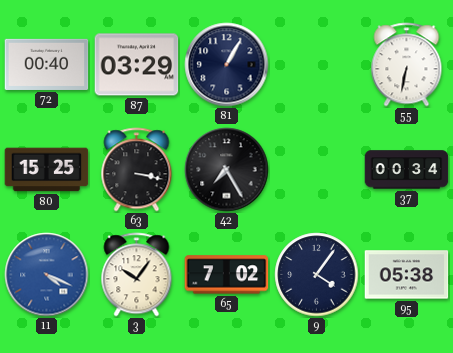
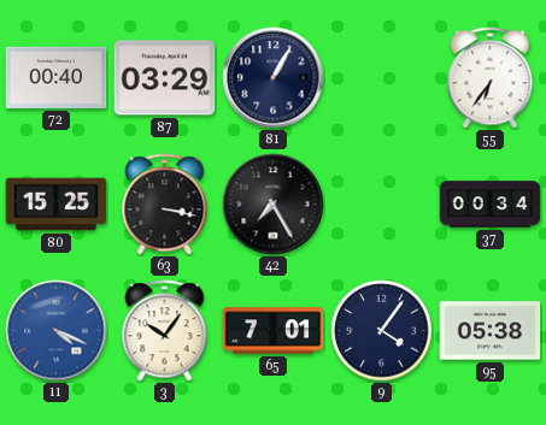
55: 6:32 -> 6:36
65: 7:02 -> 7:01
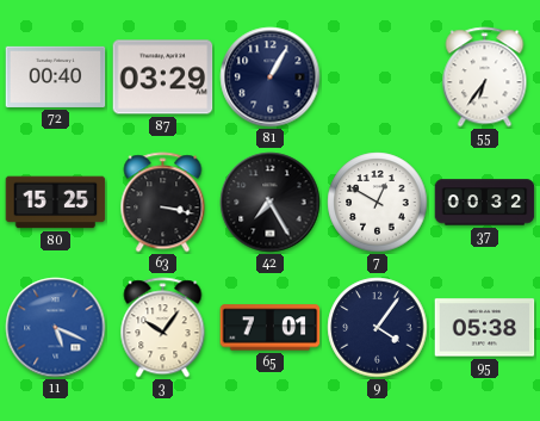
7: none -> 12:50
37: 00:34 -> 00:32
11: 4:19 -> 5:19
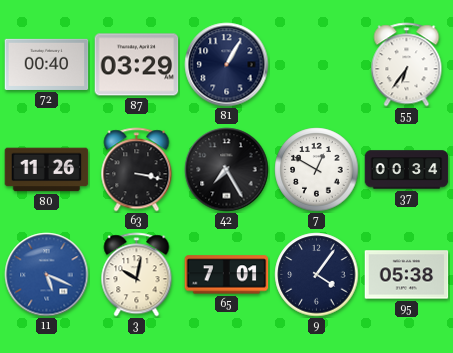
80: 15:25 -> 11:26
37: 00:32 -> 00:34
3: 10:06 -> 10:02
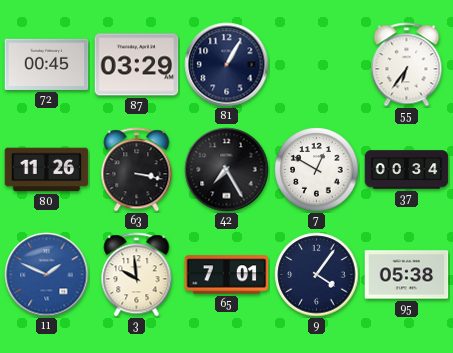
72: 00:40 -> 00:45
11: 5:19 -> 1:49
3: 10:02 -> 9:59
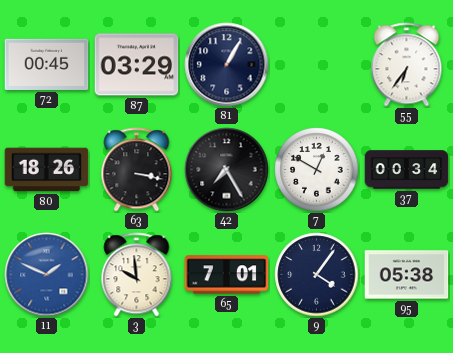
80: 11:26 -> 18:26
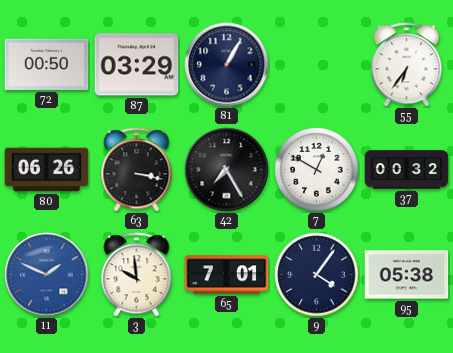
72: 00:45 -> 00:50
80: 18:26 -> 06:26
37: 00:34 -> 00:32
